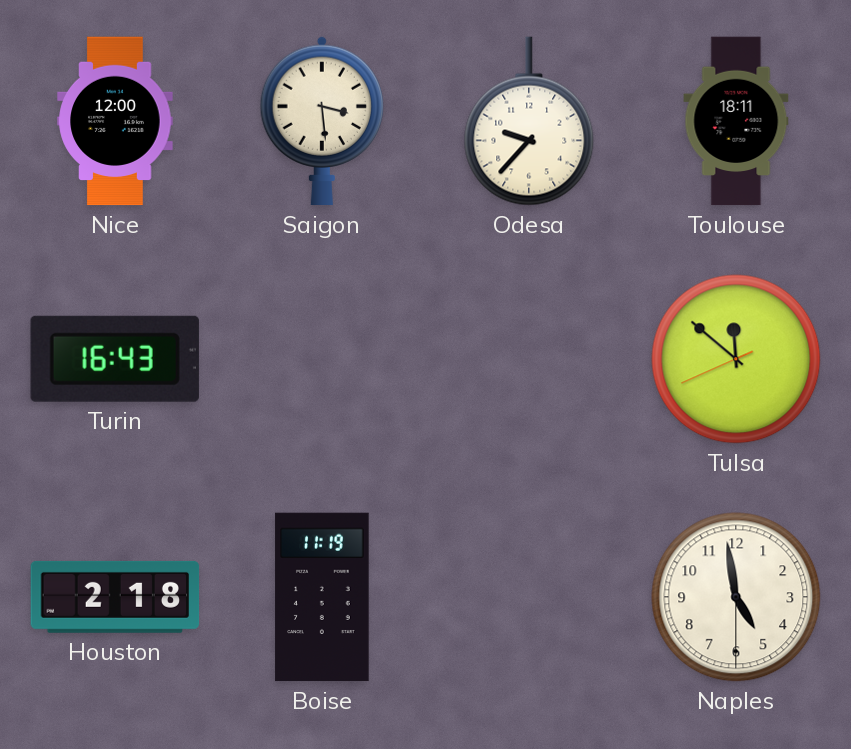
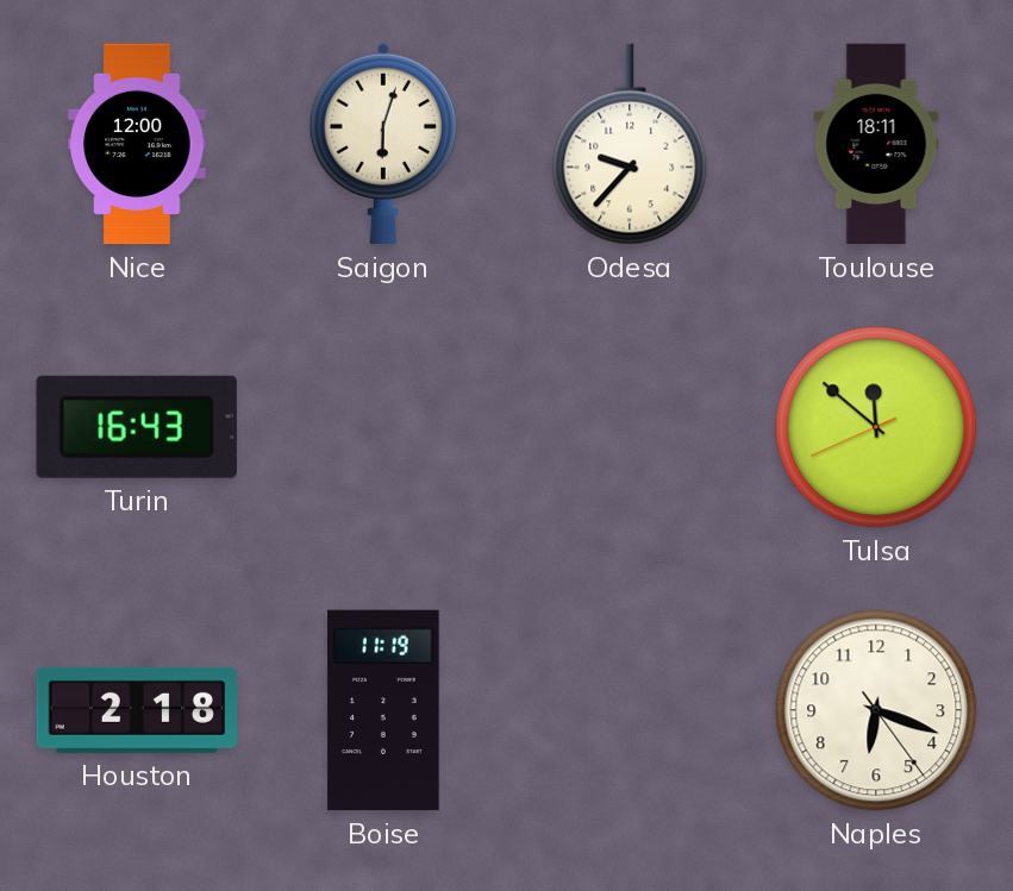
Saigon: 3:29 -> 6:03
Naples: 4:58 -> 6:18
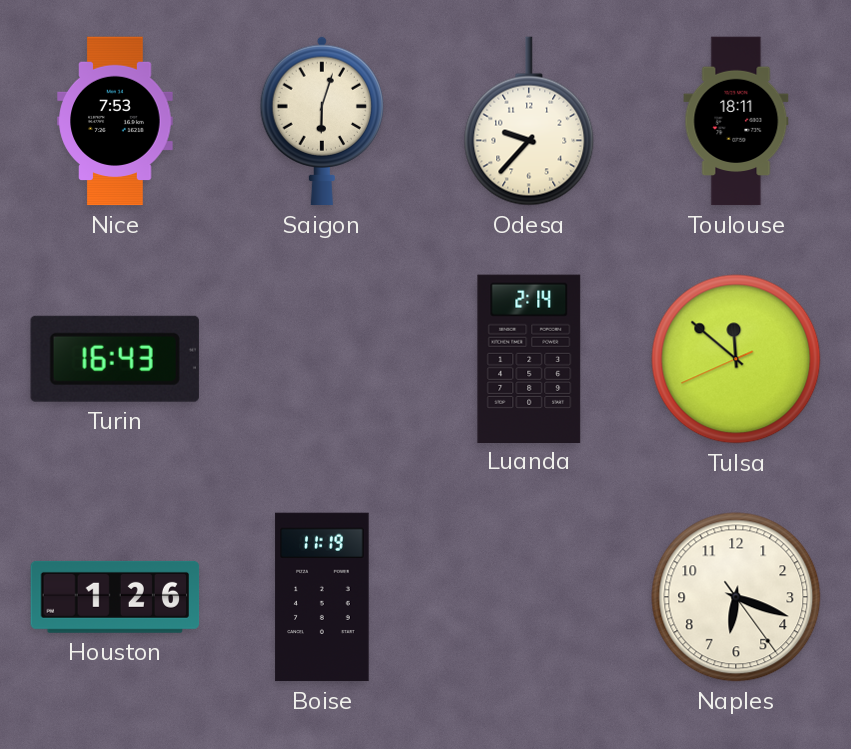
Nice: 12:00 -> 7:53
Luanda: none -> 2:14
Houston: 2:18 -> 1:26
